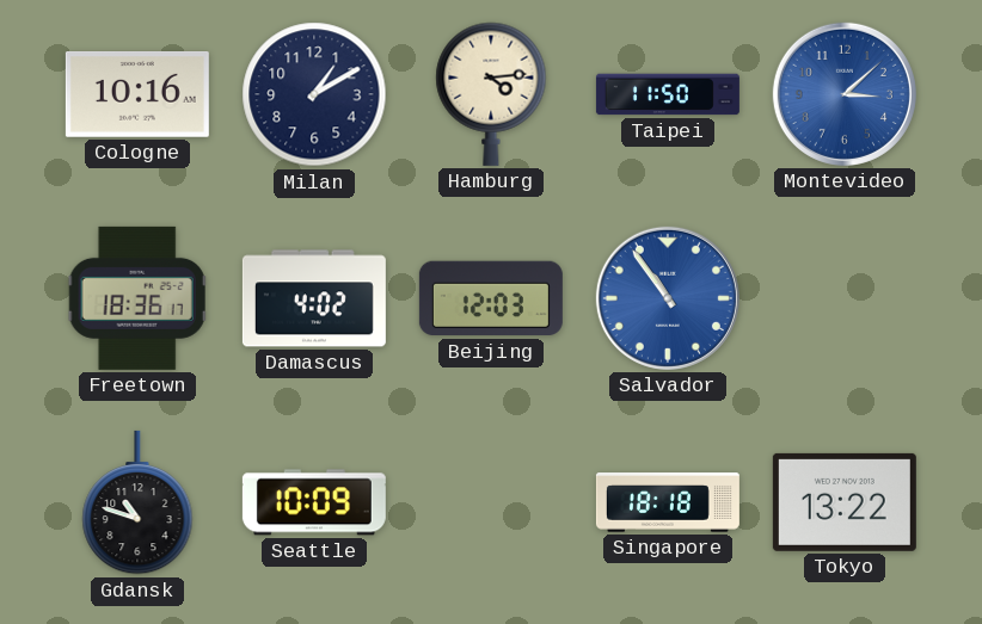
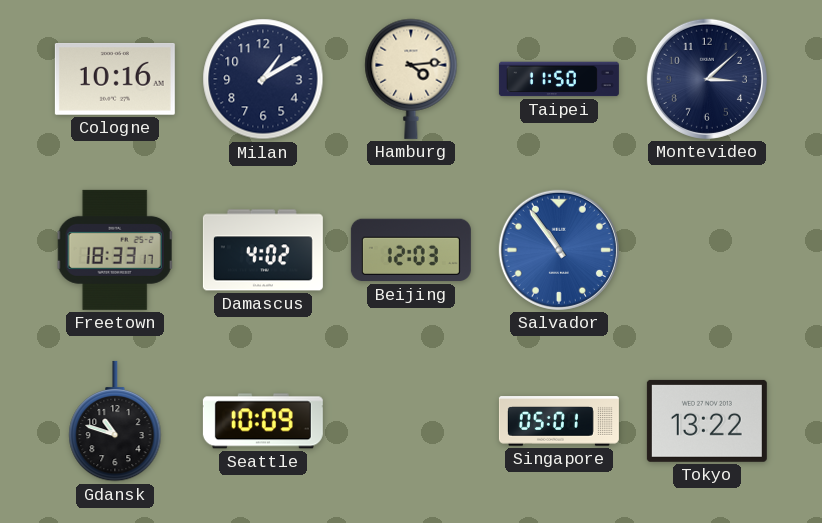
Montevideo dial: blue -> navy
Freetown: 18:36 -> 18:33
Singapore: 18:18 -> 05:01
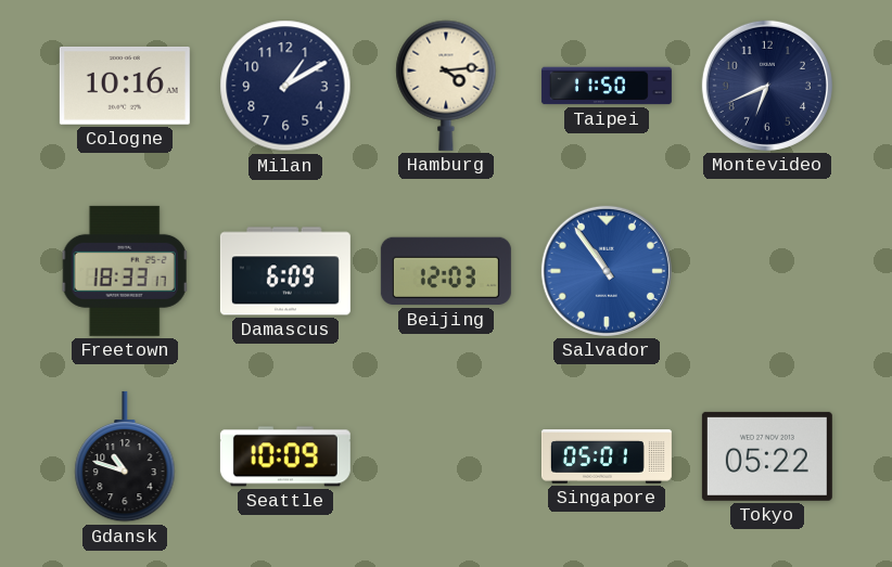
Montevideo: 3:08 -> 6:41
Damascus: 4:02 -> 6:09
Tokyo: 13:22 -> 05:22
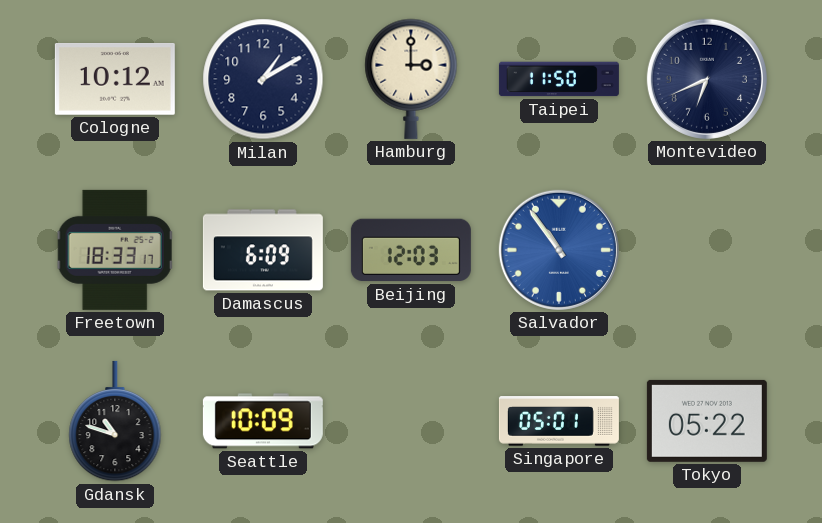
Cologne: 10:16 -> 10:12
Hamburg: 4:14 -> 3:00
